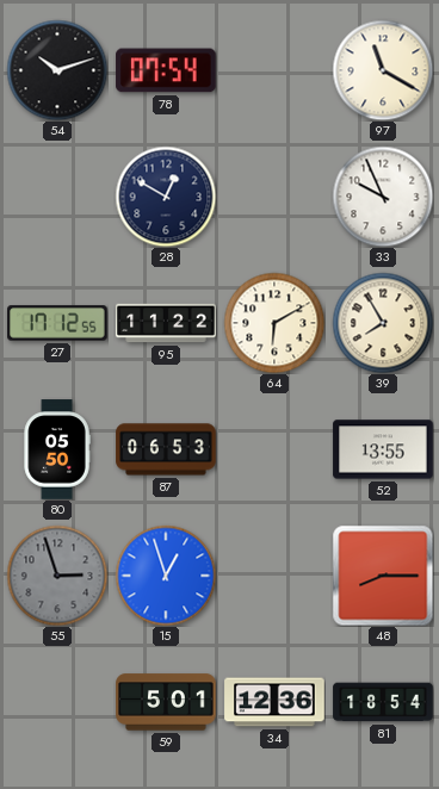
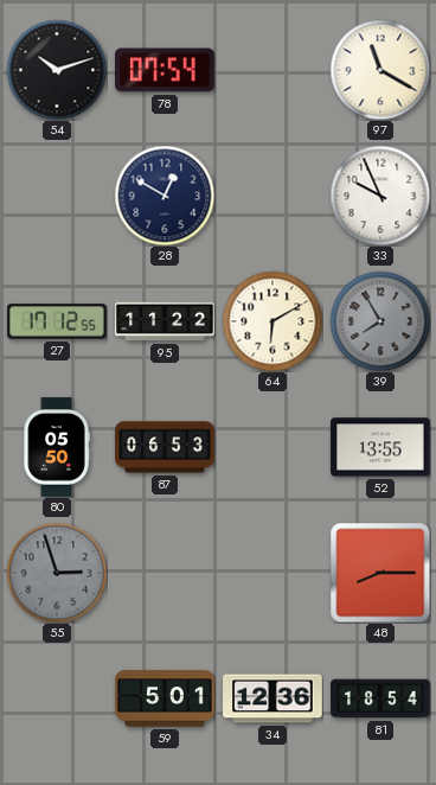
39 dial: cream -> grey
15: 12:57 -> none
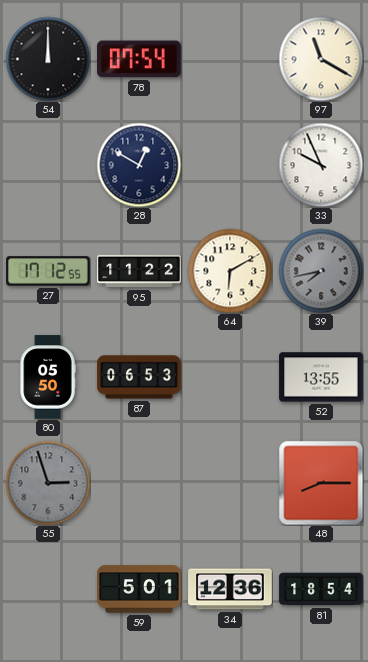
54: 10:12 -> 12:00
39: 7:55 -> 7:43
